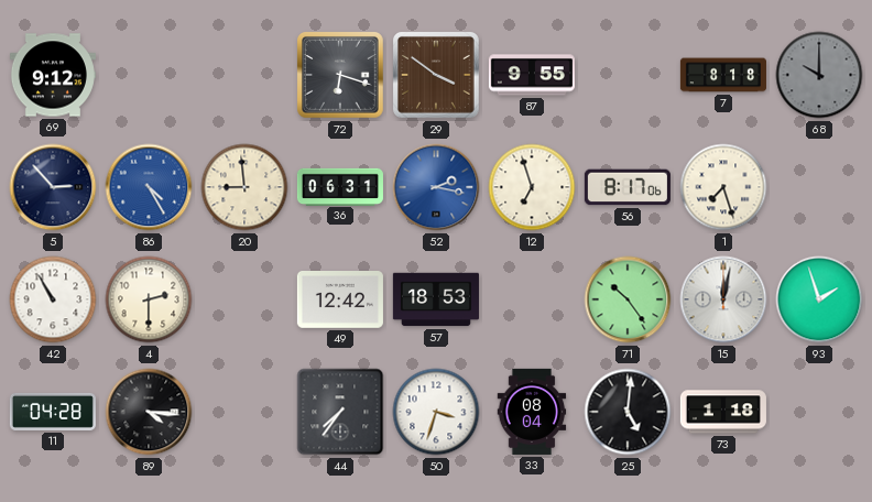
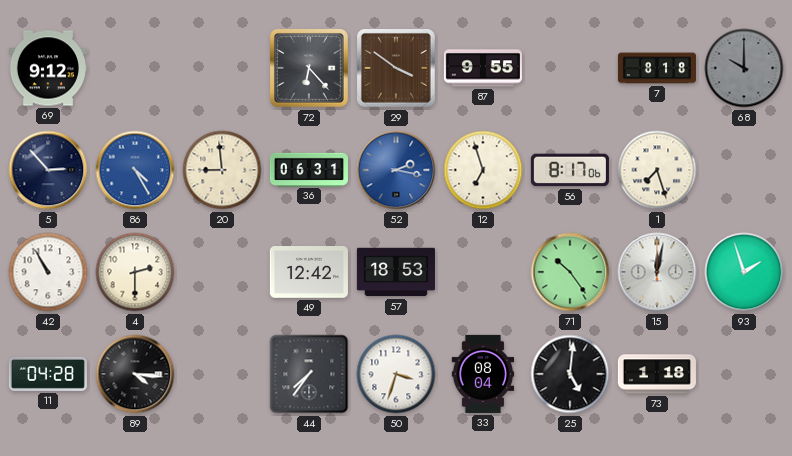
72: 6:18 -> 6:23
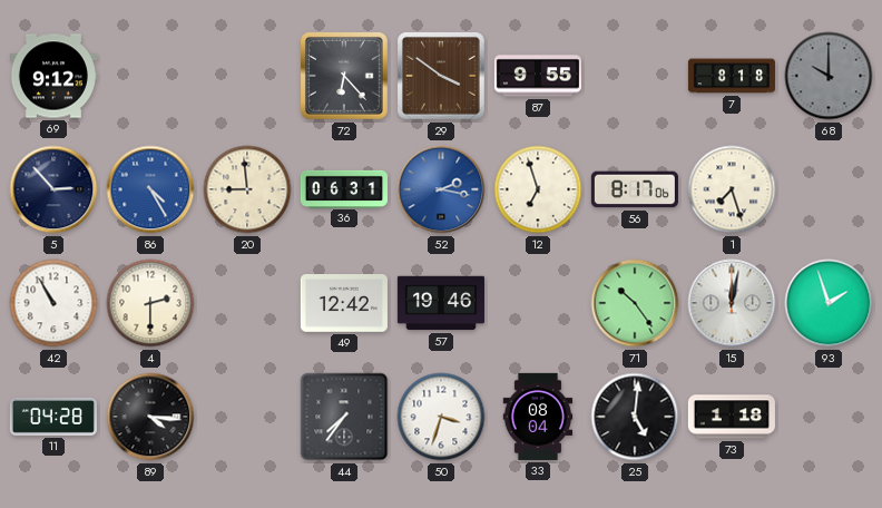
57: 18:53 -> 19:46
